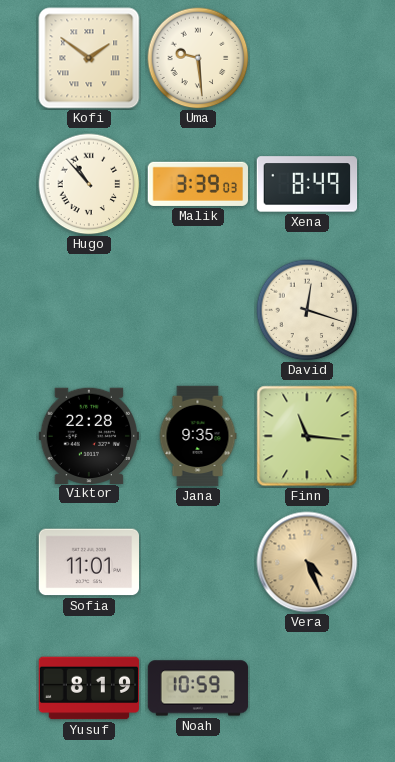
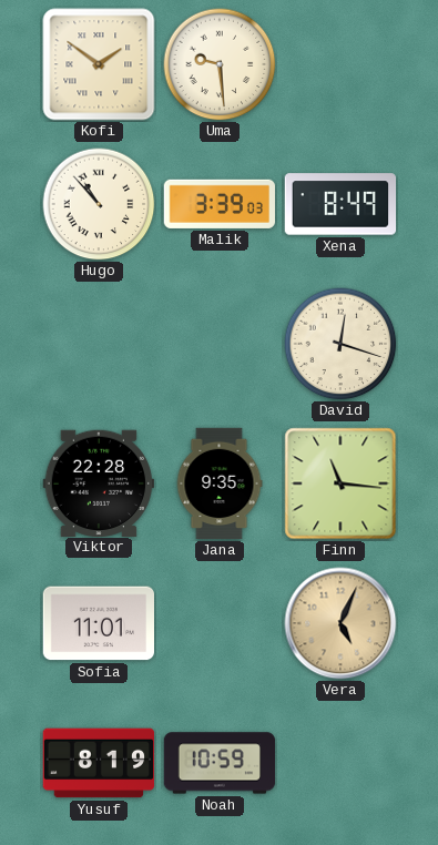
Vera: 4:26 -> 5:04
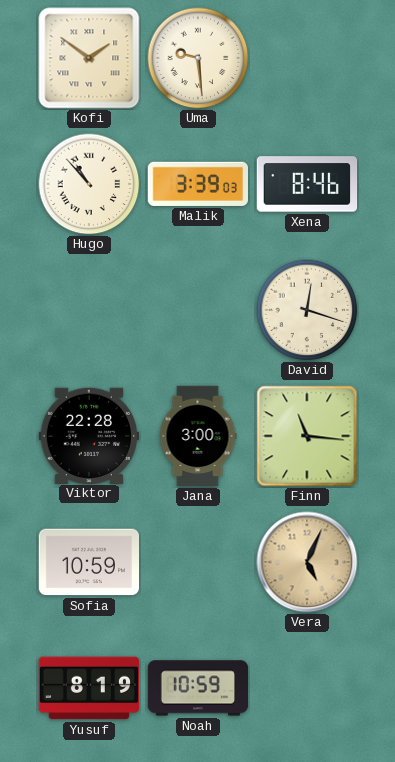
Xena: 8:49 -> 8:46
Jana: 9:35 -> 3:00
Sofia: 11:01 -> 10:59
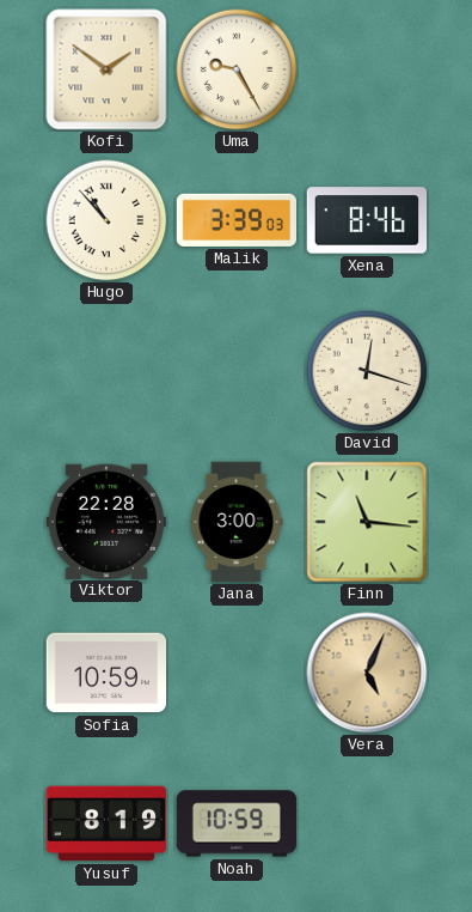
Uma: 9:29 -> 9:25
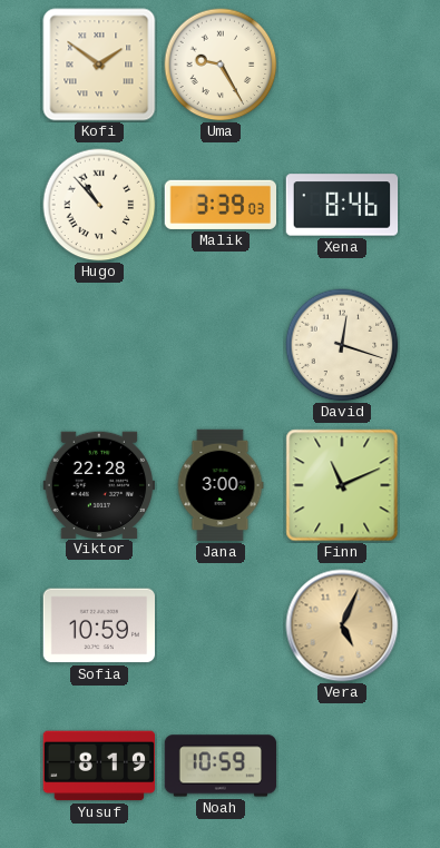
Finn: 11:16 -> 11:11
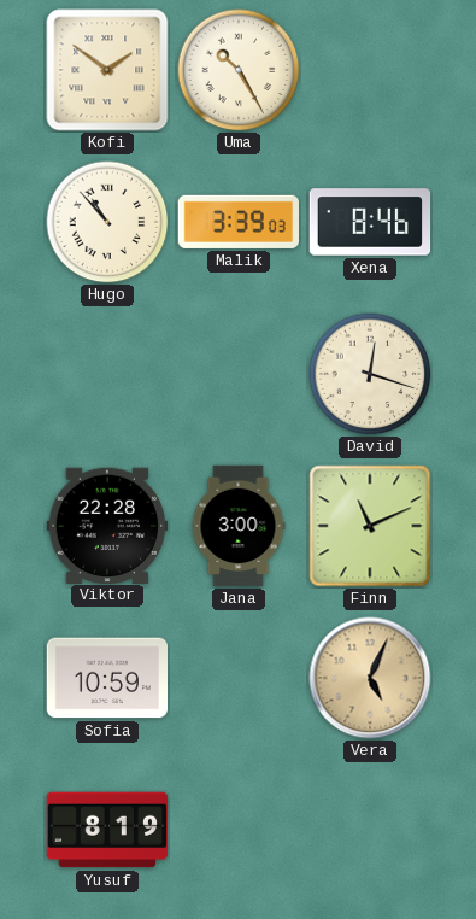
Uma: 9:25 -> 10:25
Noah: 10:59 -> none
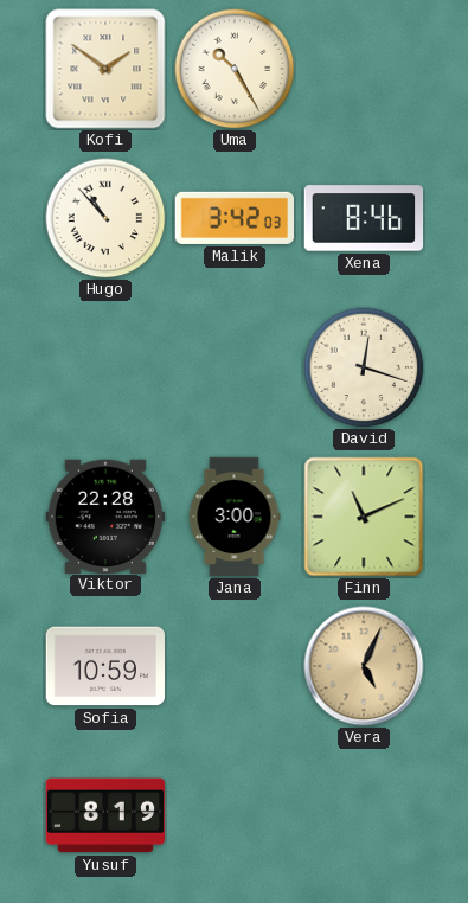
Malik: 3:39 -> 3:42
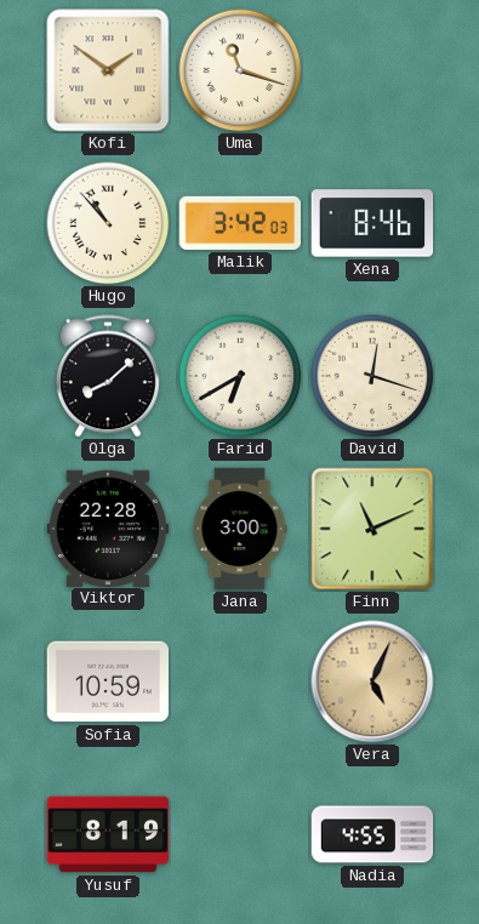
Uma: 10:25 -> 11:18
Olga: none -> 8:08
Farid: none -> 6:40
Nadia: none -> 4:55
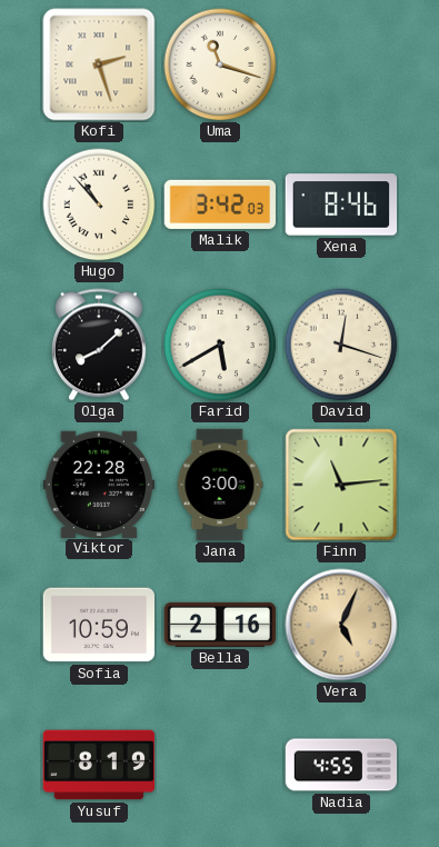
Kofi: 1:51 -> 2:27
Farid: 6:40 -> 5:40
Finn: 11:11 -> 11:14
Bella: none -> 2:16
